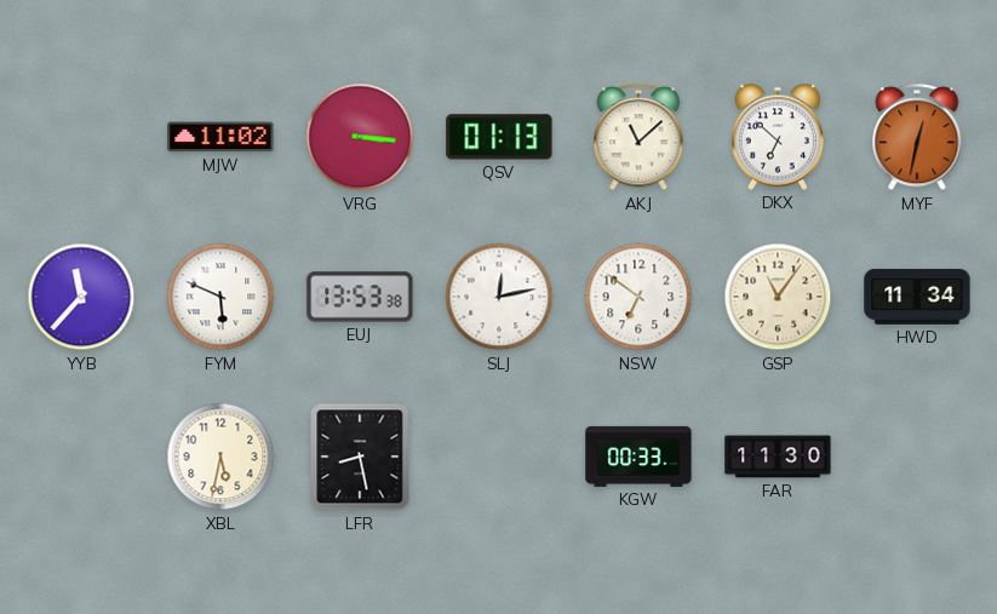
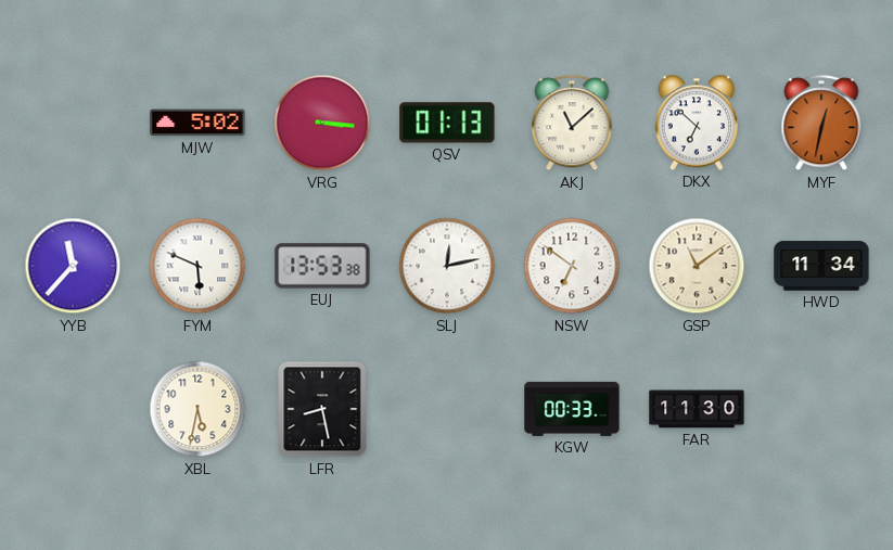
MJW: 11:02 -> 5:02
GSP: 11:06 -> 11:09
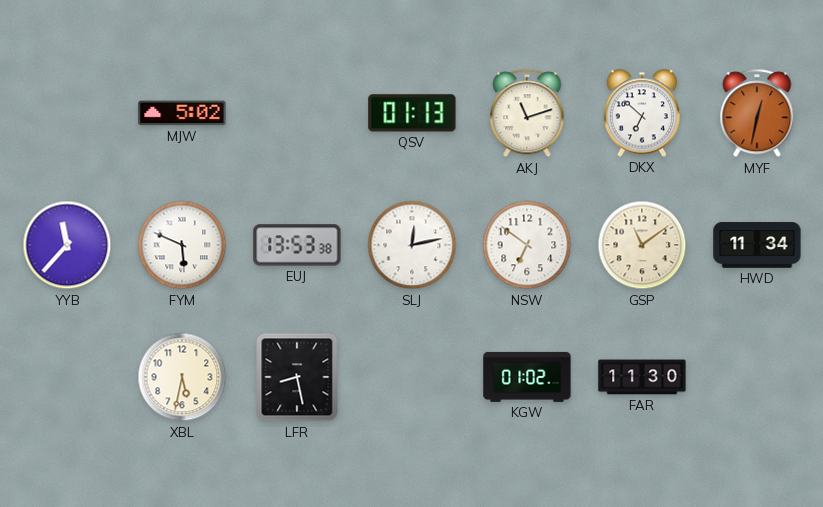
VRG: 3:16 -> none
AKJ: 11:08 -> 11:12
KGW: 00:33 -> 01:02
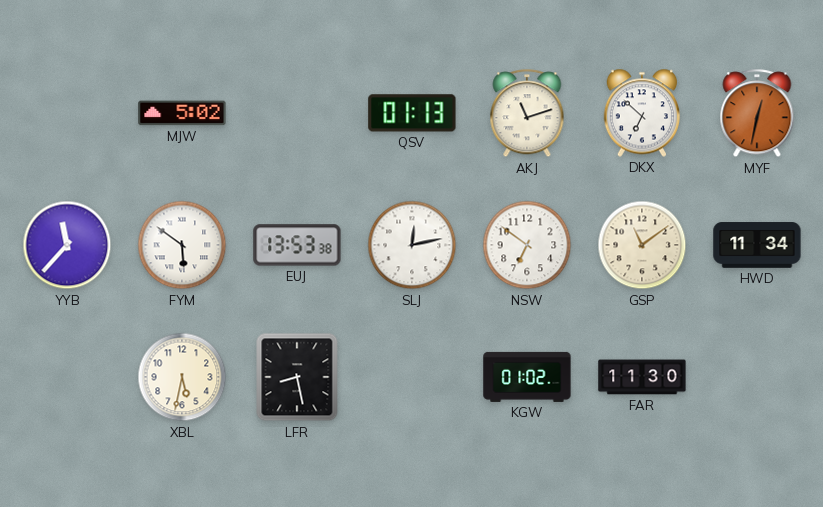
FYM: 5:49 -> 5:51
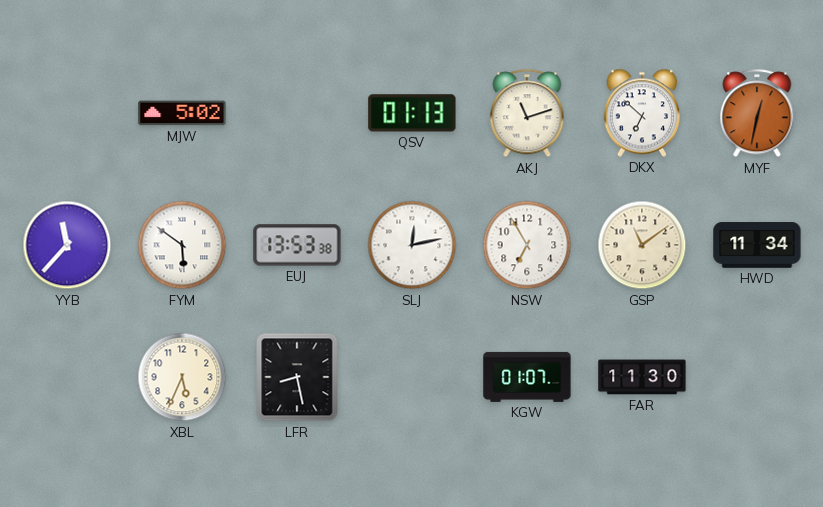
NSW: 6:51 -> 6:55
XBL: 5:32 -> 5:34
KGW: 01:02 -> 01:07
